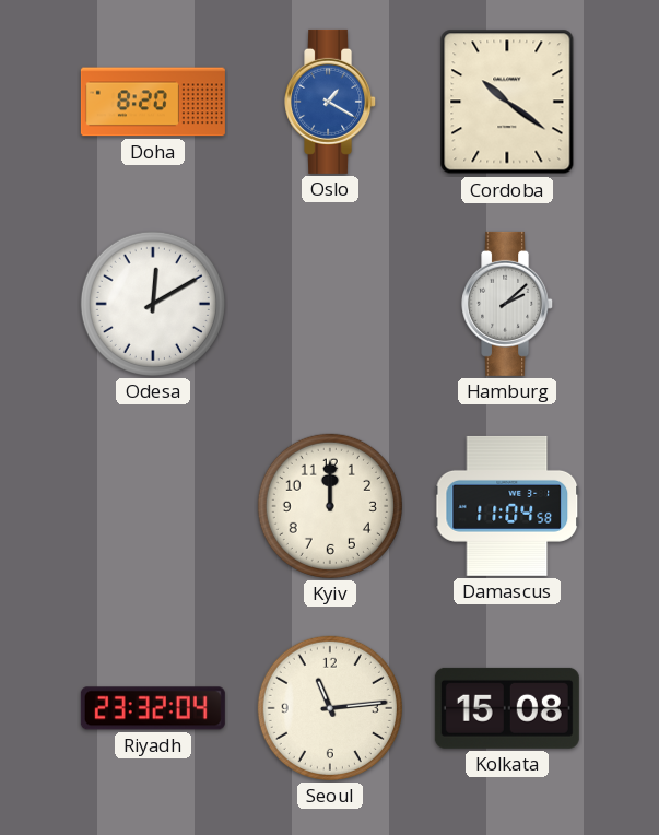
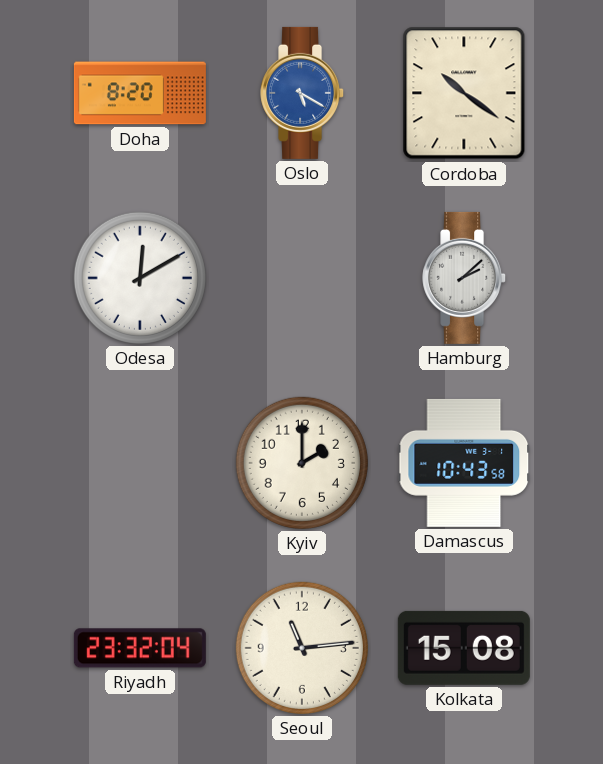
Oslo: 1:20 -> 5:20
Kyiv: 12:00 -> 2:00
Damascus: 11:04 -> 10:43
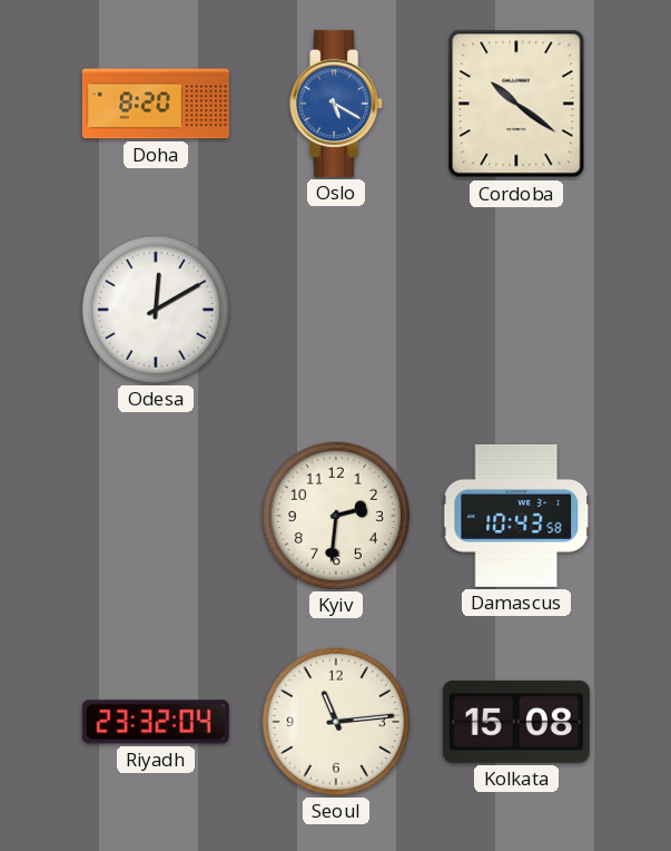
Hamburg: 2:08 -> none
Kyiv: 2:00 -> 2:31
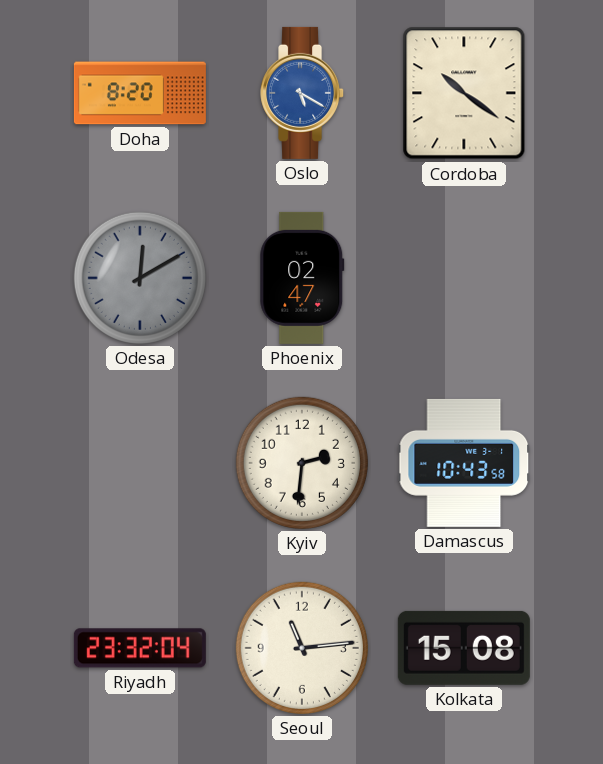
Odesa dial: white -> grey
Phoenix: none -> 02:47
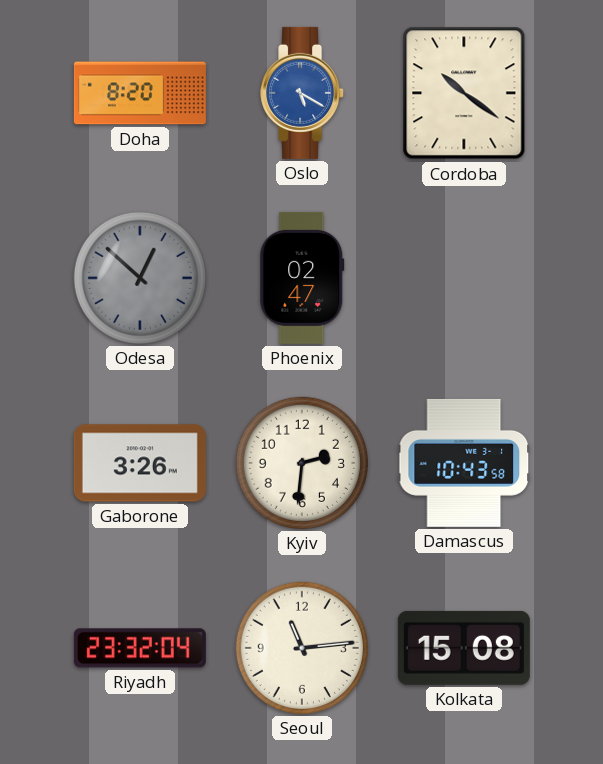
Odesa: 12:10 -> 12:52
Gaborone: none -> 3:26
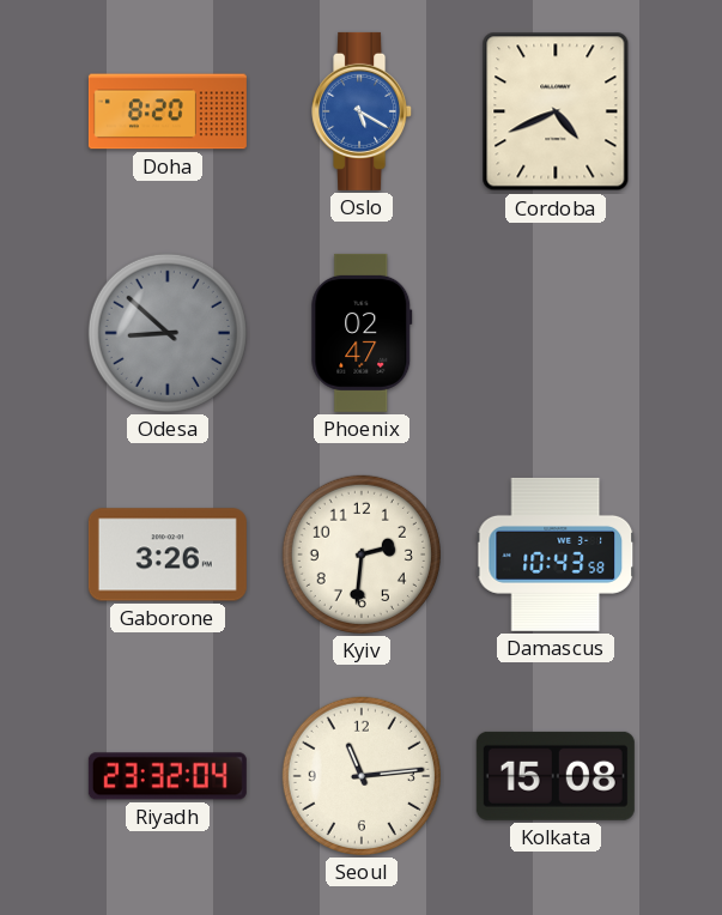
Cordoba: 10:21 -> 4:41
Odesa: 12:52 -> 8:52
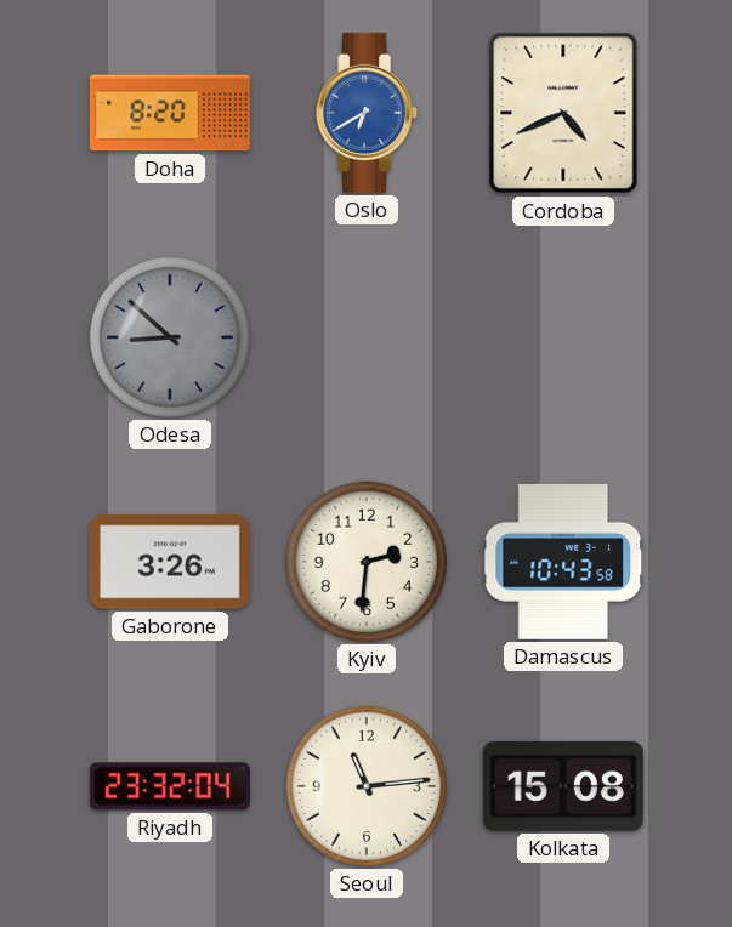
Oslo: 5:20 -> 6:40
Phoenix: 02:47 -> none
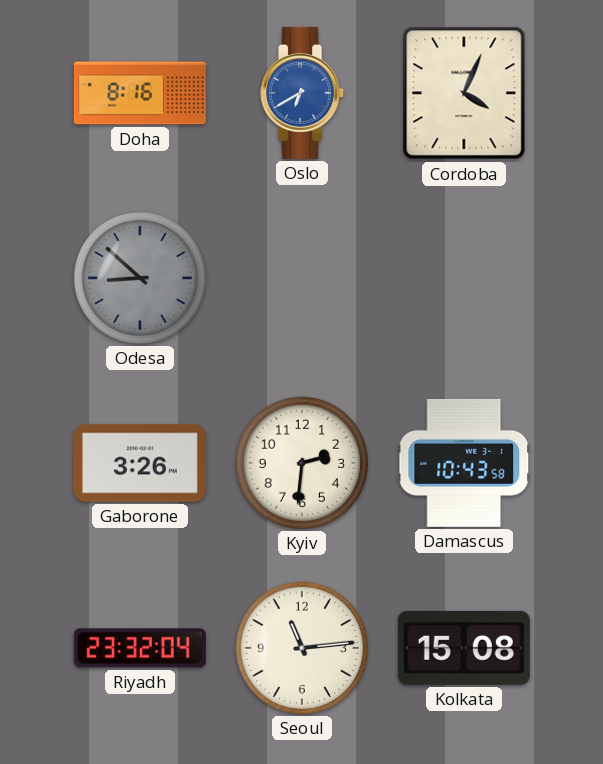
Doha: 8:20 -> 8:16
Cordoba: 4:41 -> 4:04
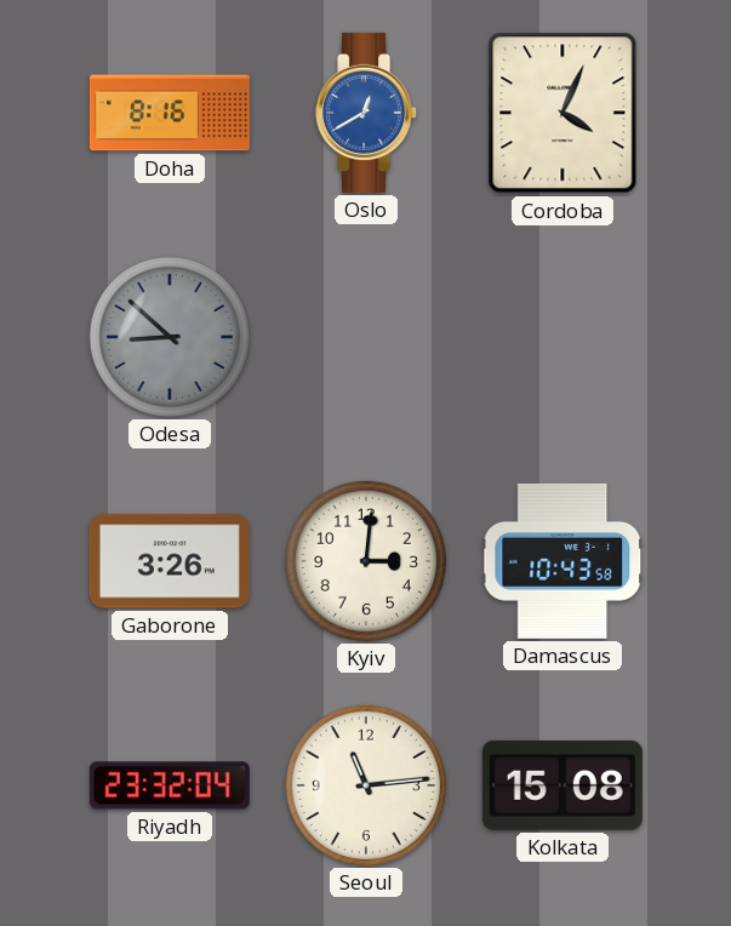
Oslo: 6:40 -> 12:40
Kyiv: 2:31 -> 3:01
